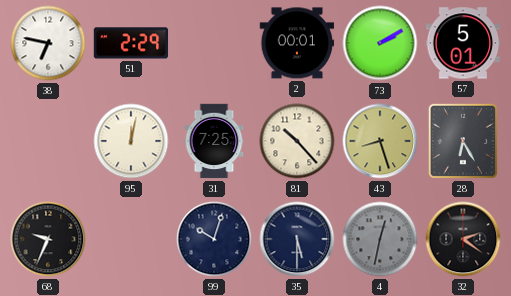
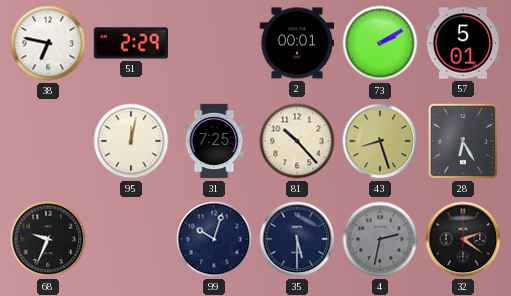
4: 12:32 -> 2:32
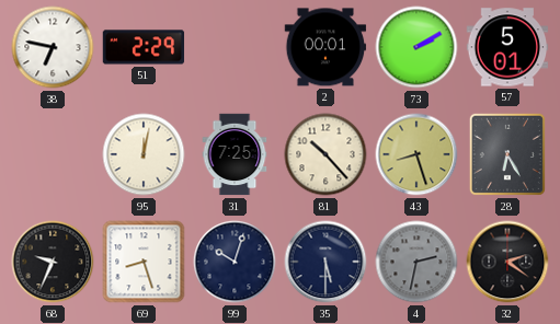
69: none -> 8:27
